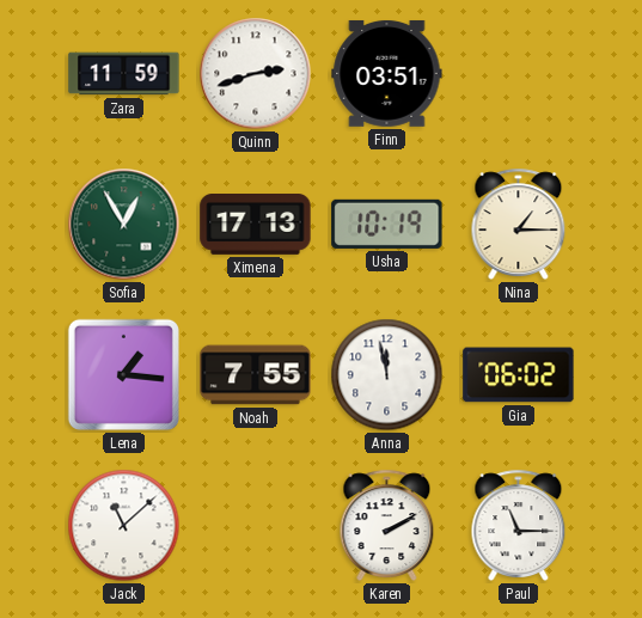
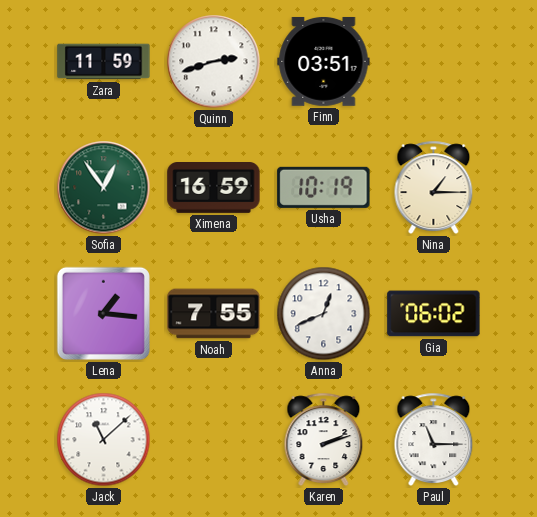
Sofia: 12:55 -> 12:54
Ximena: 17:13 -> 16:59
Anna: 11:58 -> 12:41
Karen: 2:10 -> 2:12
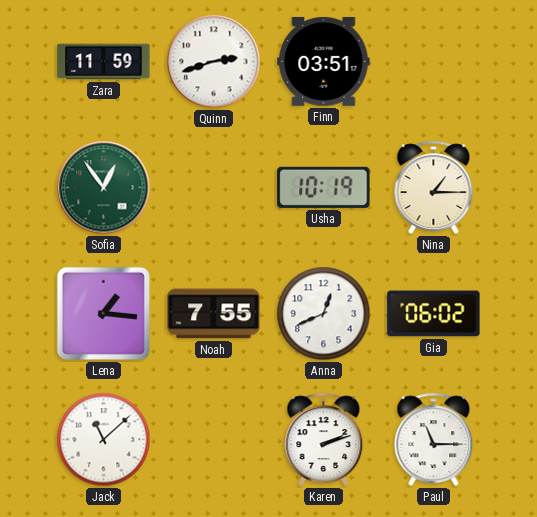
Ximena: 16:59 -> none
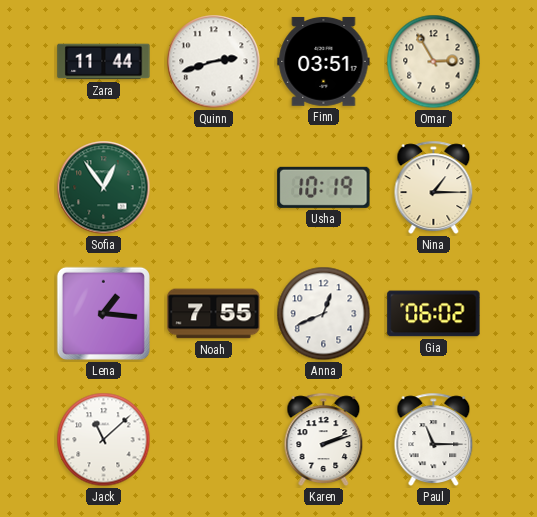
Zara: 11:59 -> 11:44
Omar: none -> 2:55
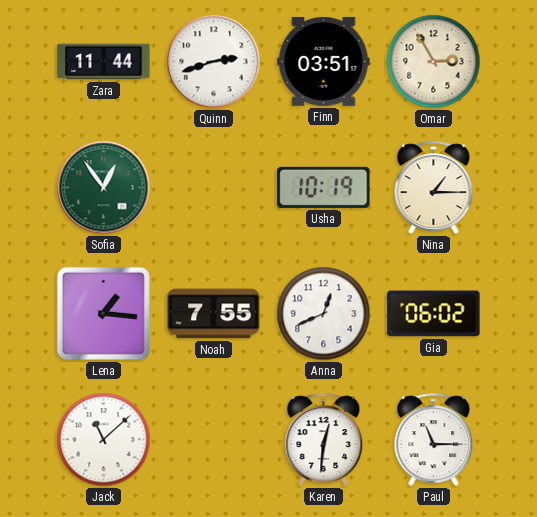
Karen: 2:12 -> 12:31
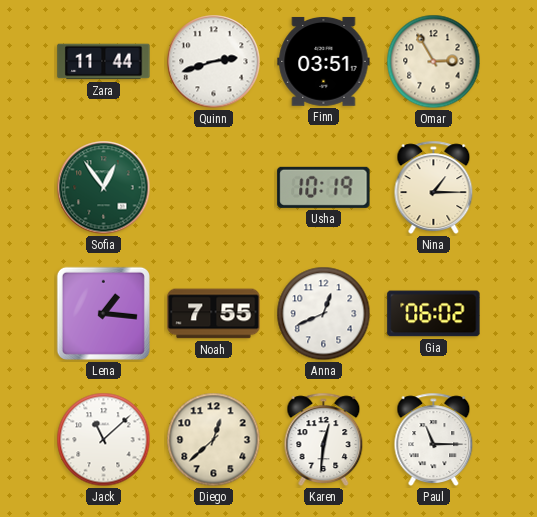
Diego: none -> 12:38
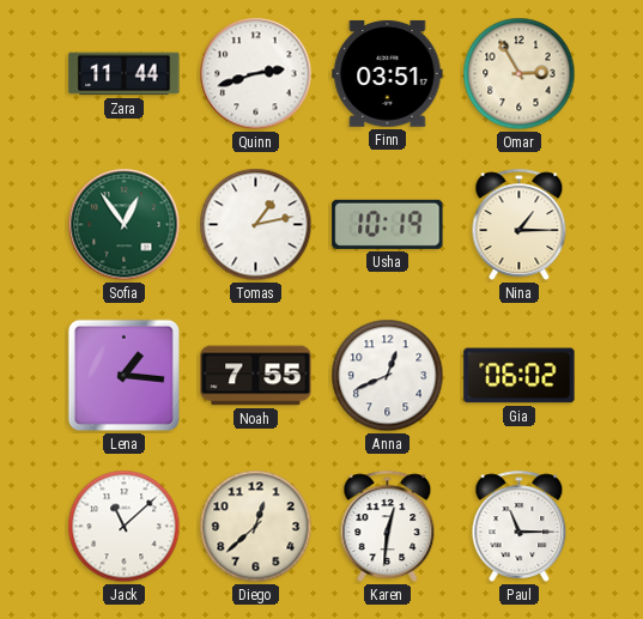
Tomas: none -> 1:13
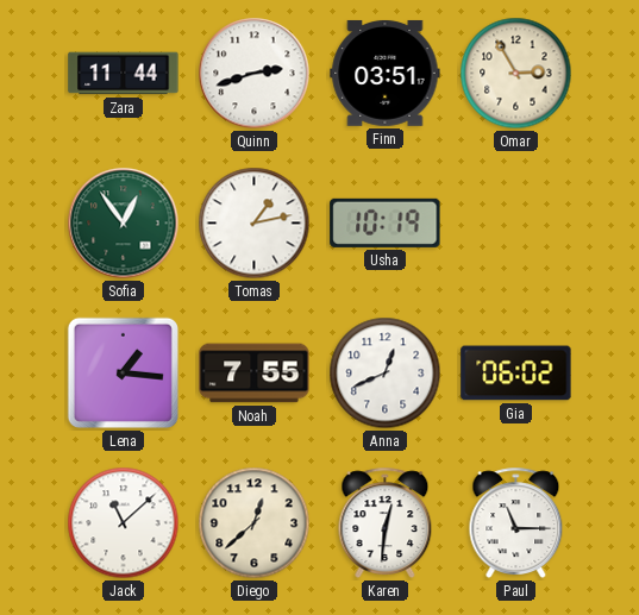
Nina: 1:15 -> none
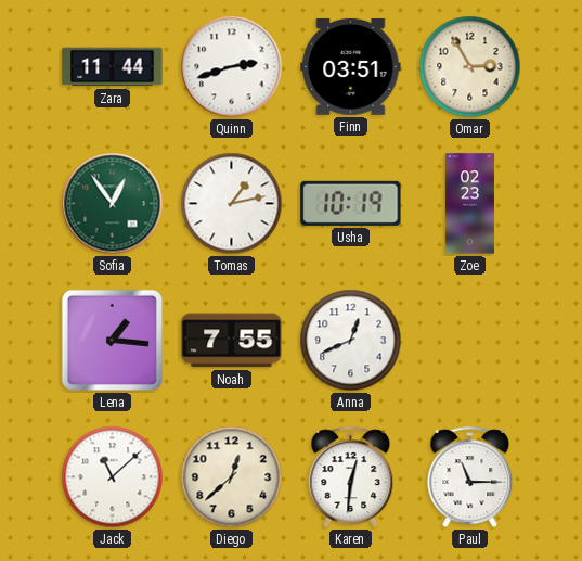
Zoe: none -> 02:23
Gia: 06:02 -> none
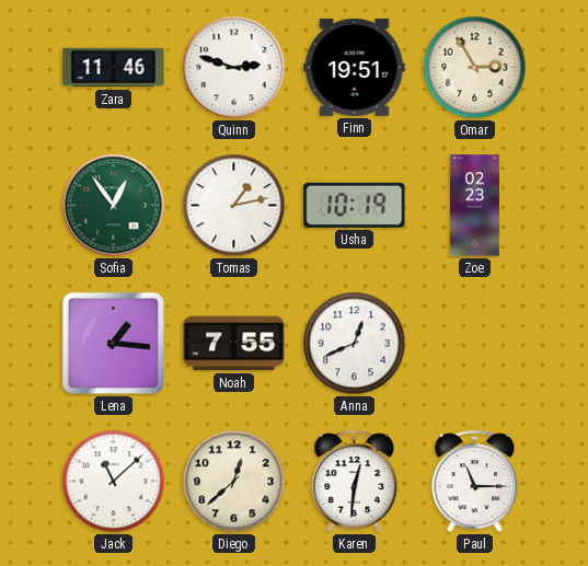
Zara: 11:44 -> 11:46
Quinn: 2:42 -> 2:48
Finn: 03:51 -> 19:51
